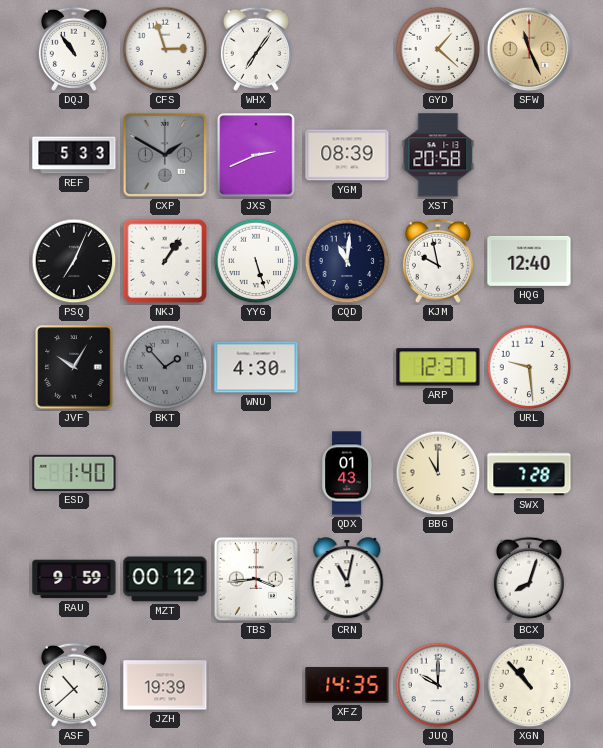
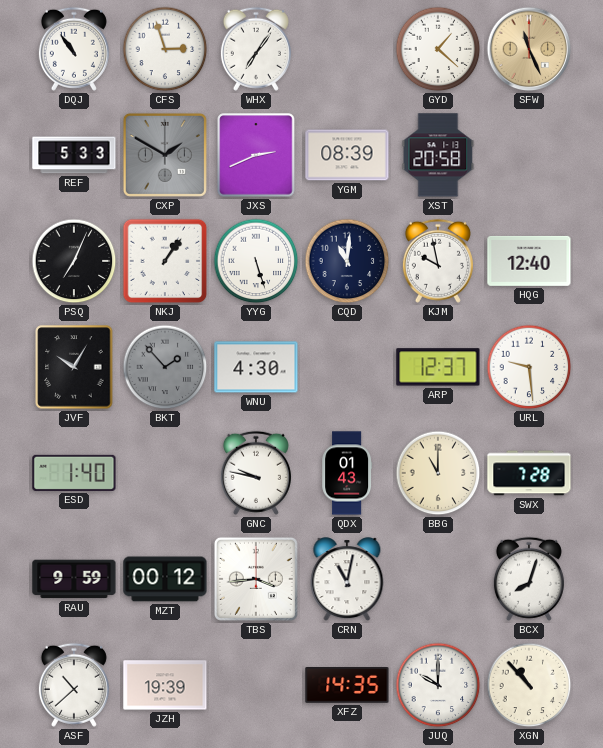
GNC: none -> 9:47
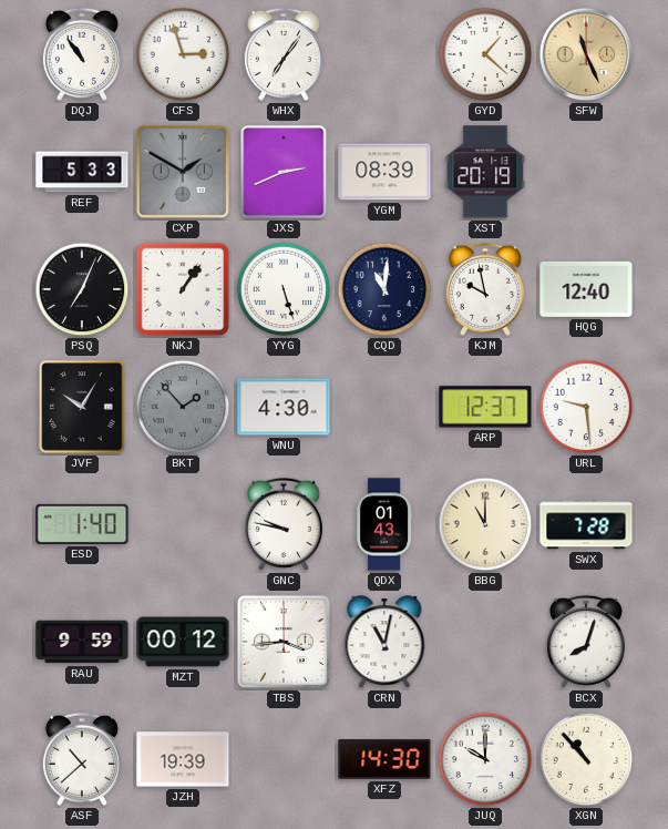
XST: 20:58 -> 20:19
XFZ: 14:35 -> 14:30
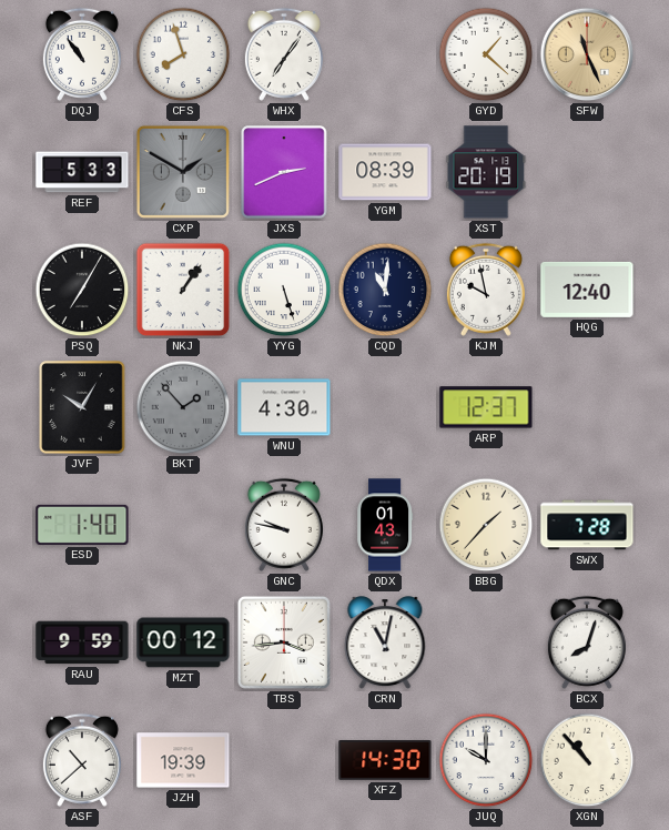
CFS: 2:57 -> 7:57
PSQ: 7:04 -> 7:05
URL: 9:29 -> none
BBG: 11:00 -> 1:37
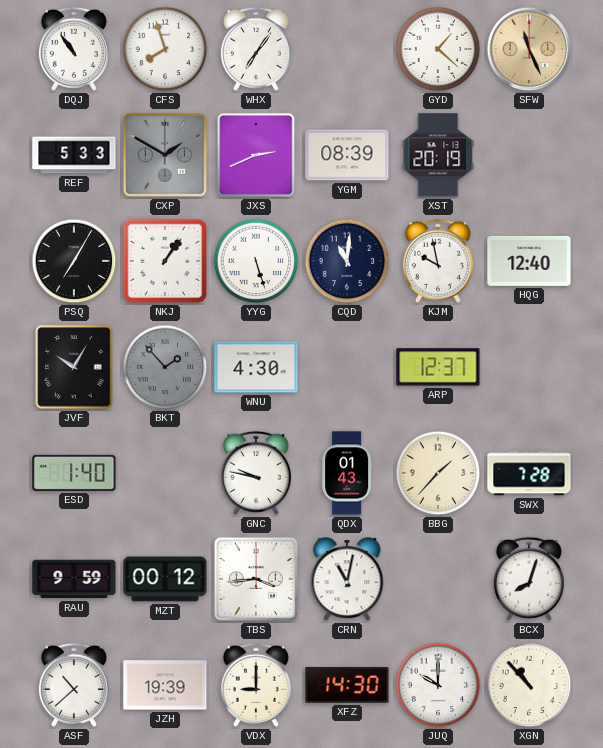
VDX: none -> 9:00
